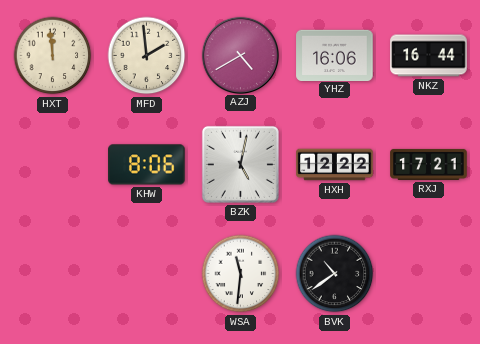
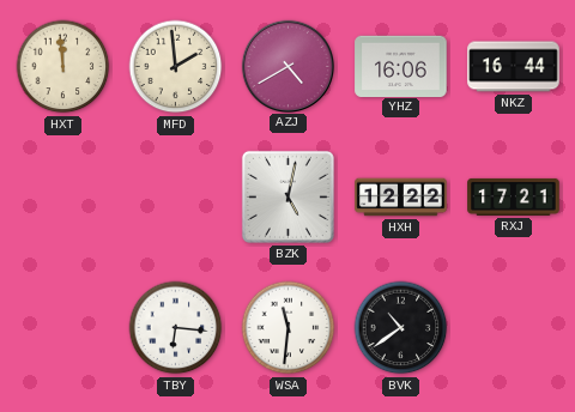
KHW: 8:06 -> none
TBY: none -> 6:16
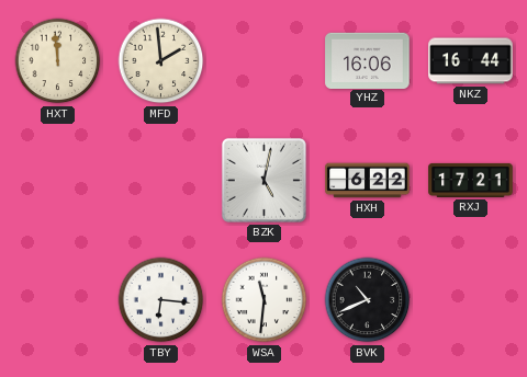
AZJ: 4:40 -> none
HXH: 12:22 -> 6:22
BVK: 10:39 -> 10:41
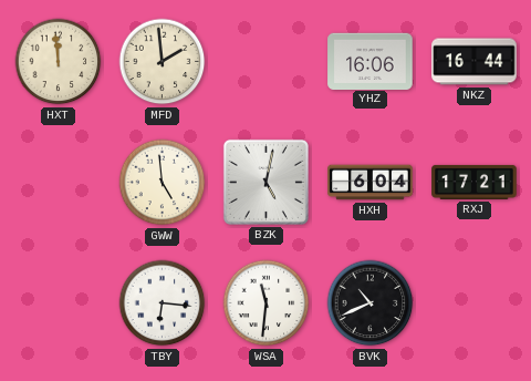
GWW: none -> 4:59
HXH: 6:22 -> 6:04
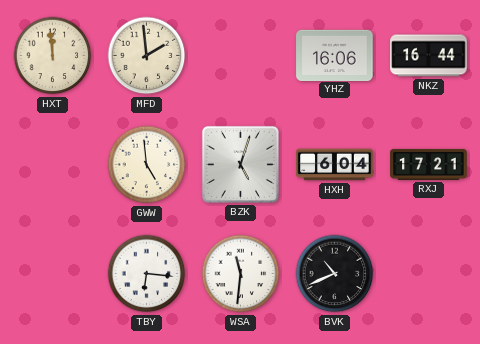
BZK: 5:02 -> 5:03
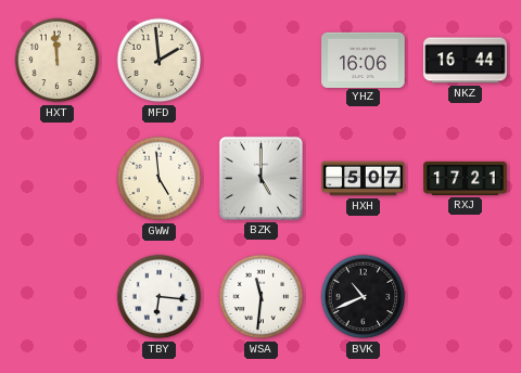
BZK: 5:03 -> 5:00
HXH: 6:04 -> 5:07
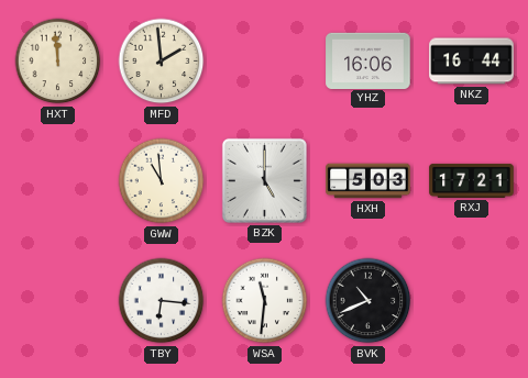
GWW: 4:59 -> 10:59
HXH: 5:07 -> 5:03
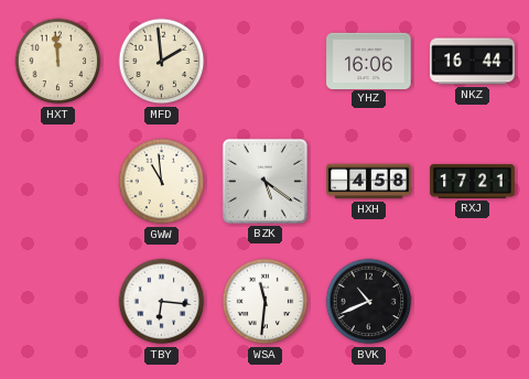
BZK: 5:00 -> 5:21
HXH: 5:03 -> 4:58
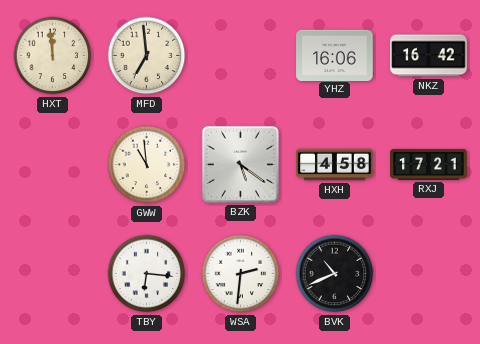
MFD: 1:59 -> 6:59
NKZ: 16:44 -> 16:42
WSA: 11:31 -> 2:31
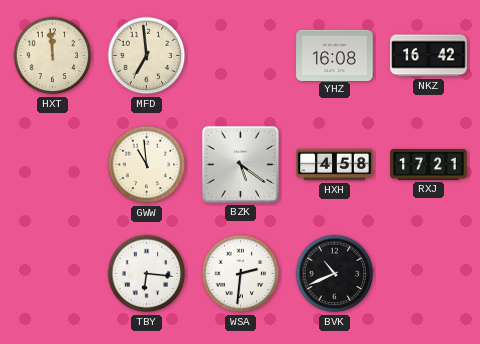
YHZ: 16:06 -> 16:08
